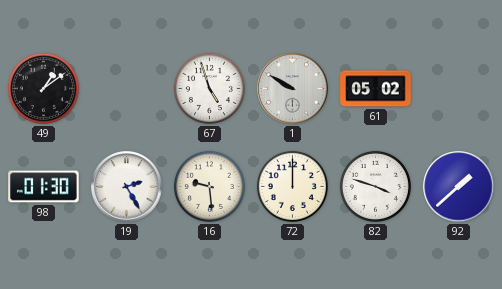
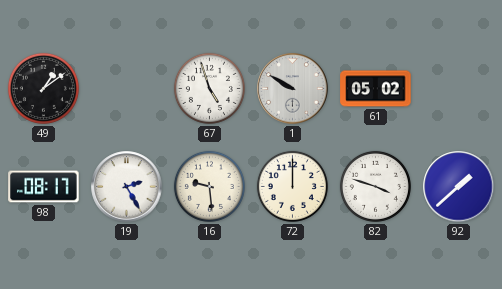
98: 01:30 -> 08:17
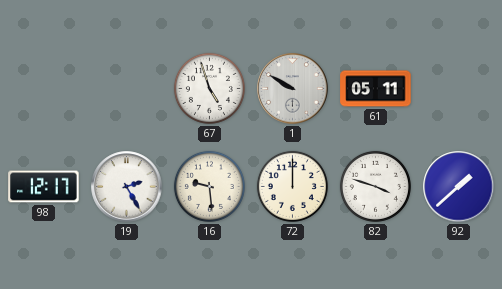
49: 1:09 -> none
61: 05:02 -> 05:11
98: 08:17 -> 12:17
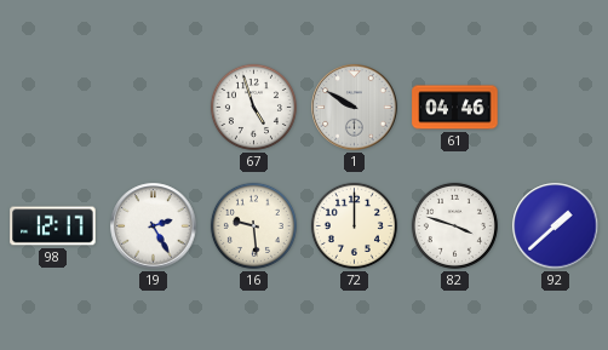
61: 05:11 -> 04:46
